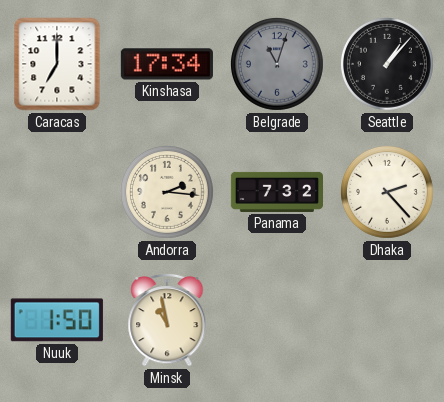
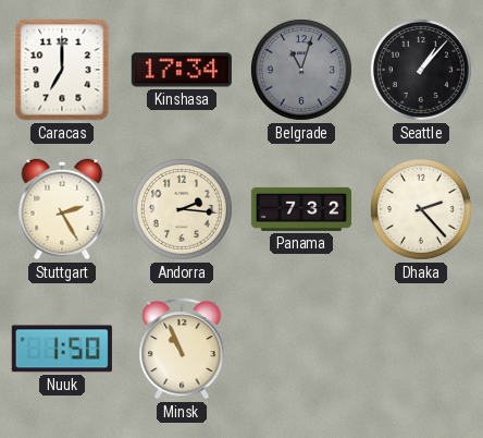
Stuttgart: none -> 2:25
Minsk: 10:58 -> 10:56
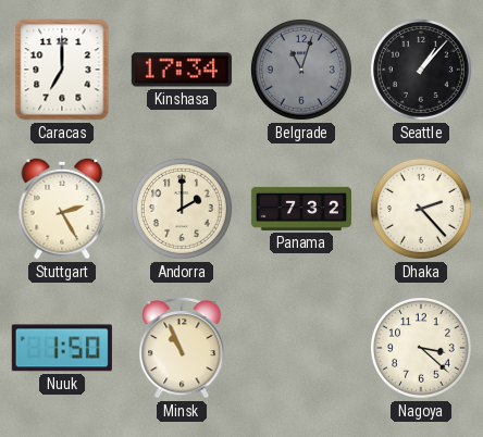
Andorra: 2:16 -> 2:00
Nagoya: none -> 3:22
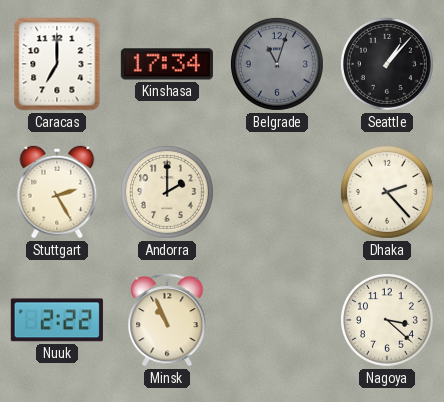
Panama: 7:32 -> none
Nuuk: 1:50 -> 2:22
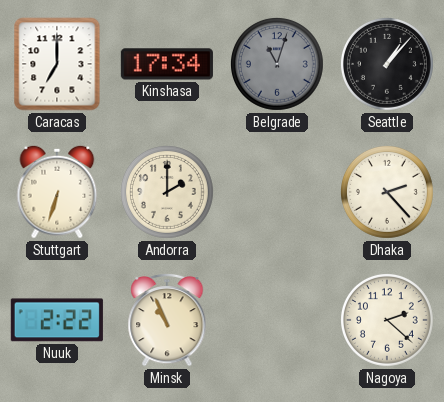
Stuttgart: 2:25 -> 6:33
Nagoya: 3:22 -> 2:22
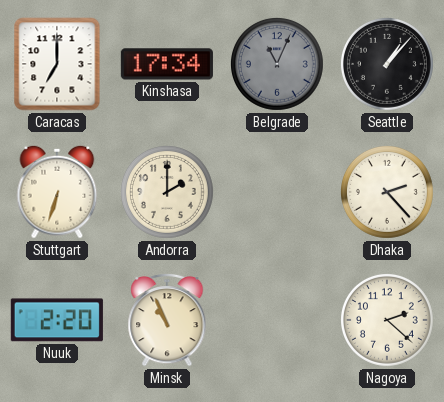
Belgrade: 11:03 -> 11:04
Nuuk: 2:22 -> 2:20
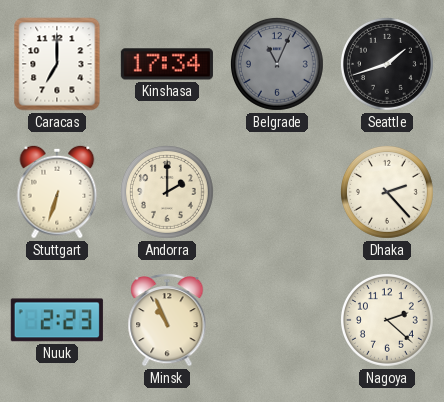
Seattle: 1:07 -> 1:42
Nuuk: 2:20 -> 2:23
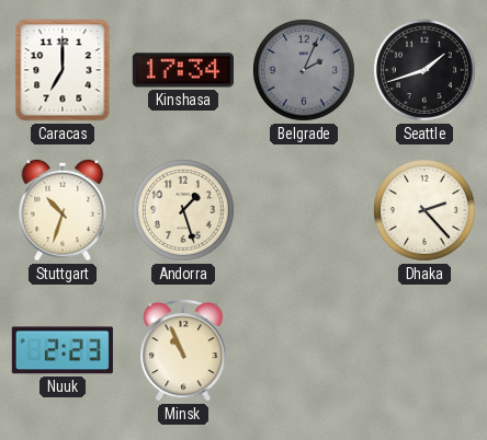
Belgrade: 11:04 -> 2:04
Stuttgart: 6:33 -> 10:33
Andorra: 2:00 -> 1:27
Nagoya: 2:22 -> none
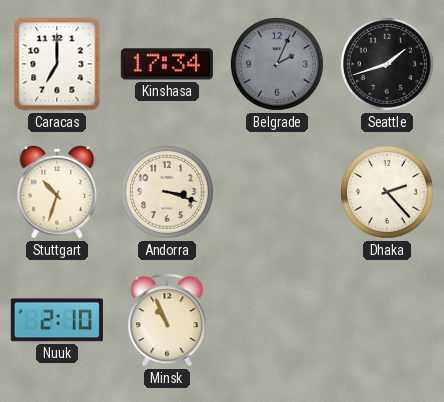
Andorra: 1:27 -> 3:18
Nuuk: 2:23 -> 2:10
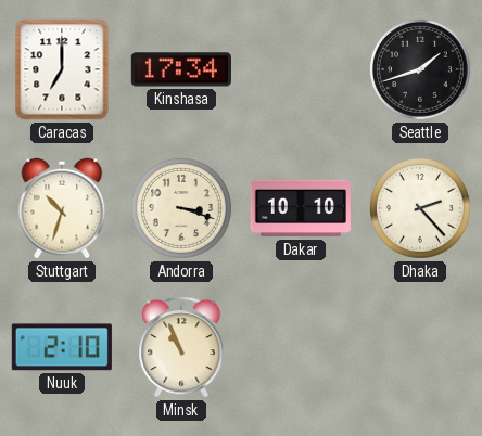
Belgrade: 2:04 -> none
Dakar: none -> 10:10
